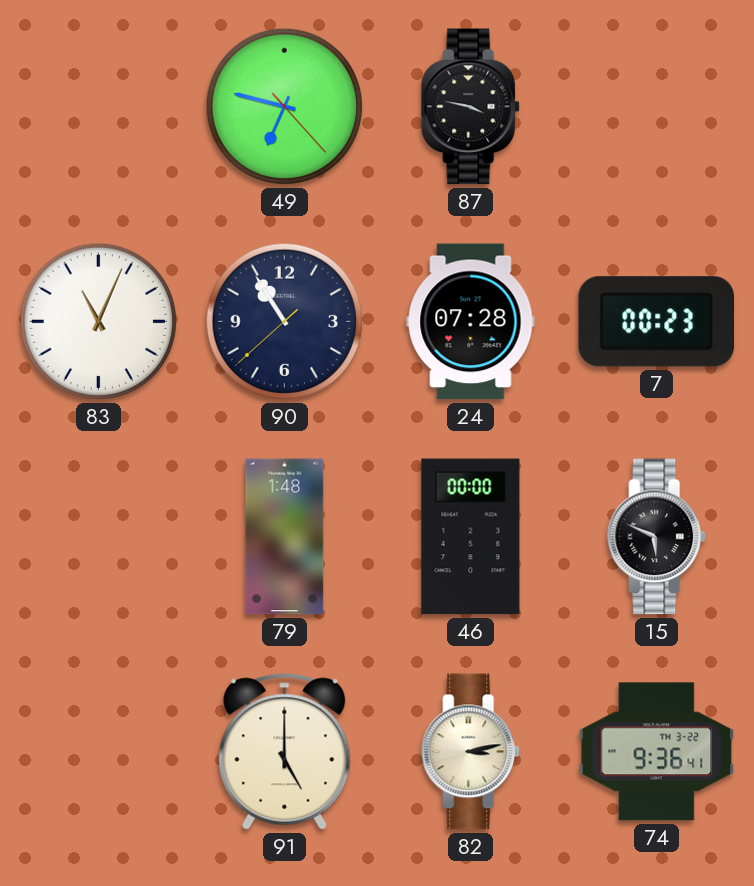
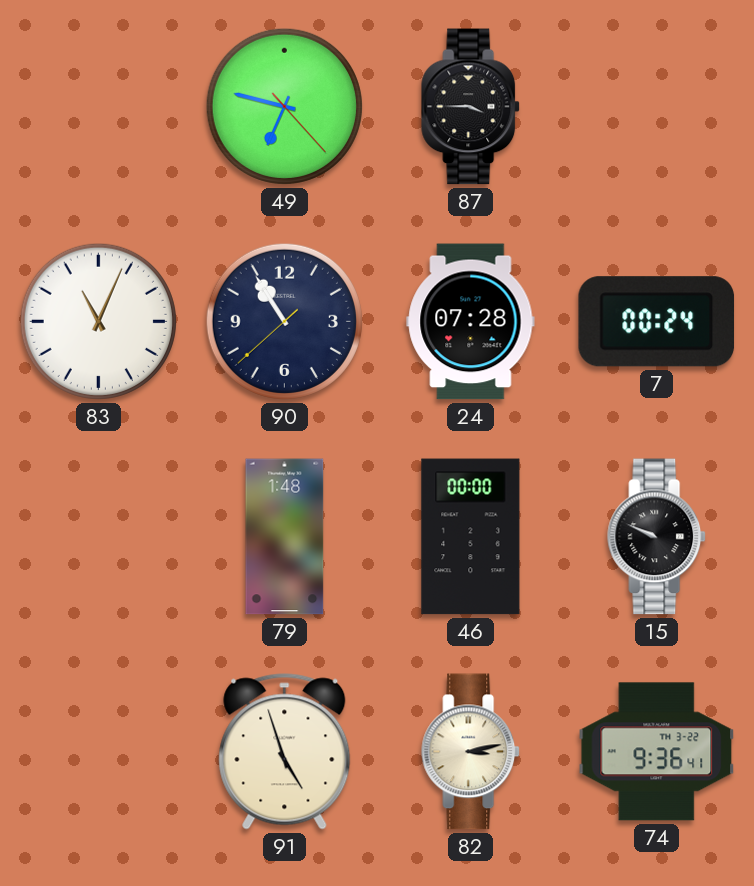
87: 3:47 -> 3:45
7: 00:23 -> 00:24
15: 5:49 -> 9:49
91: 5:00 -> 4:57
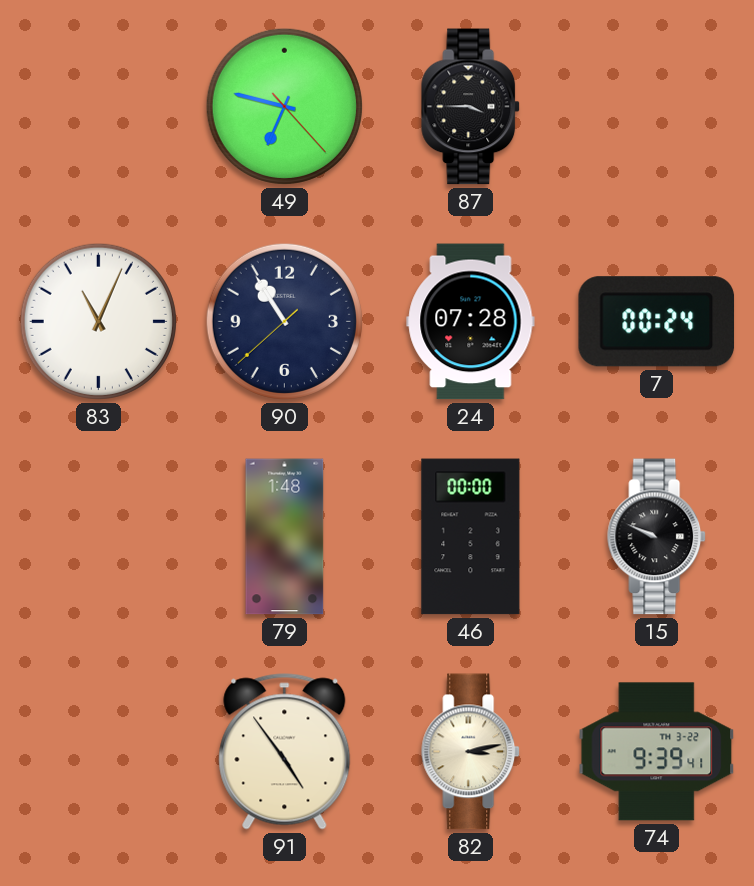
91: 4:57 -> 4:54
74: 9:36 -> 9:39
